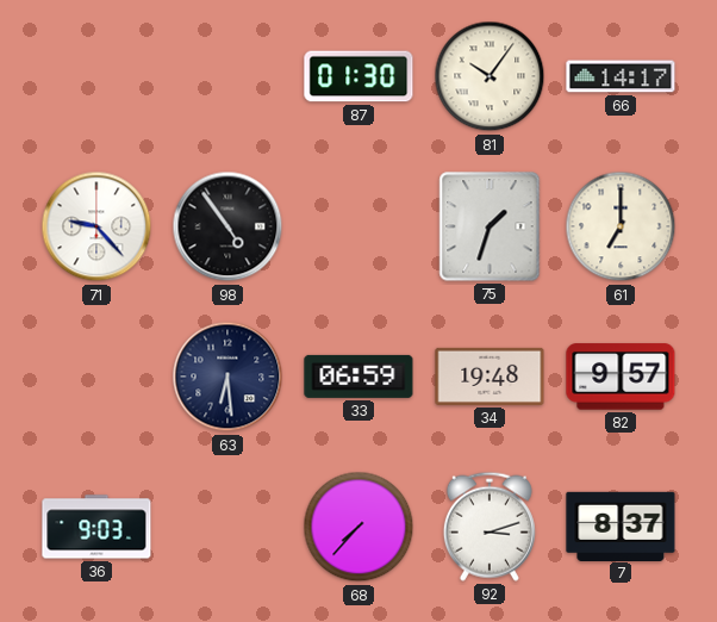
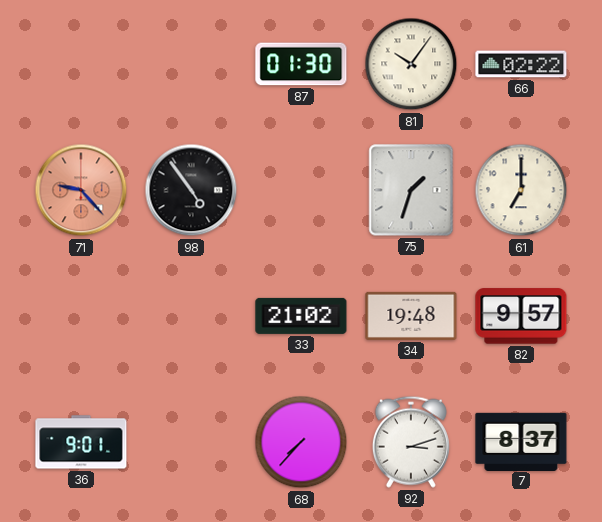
66: 14:17 -> 02:22
71 dial: white -> salmon
63: 6:29 -> none
33: 06:59 -> 21:02
36: 9:03 -> 9:01
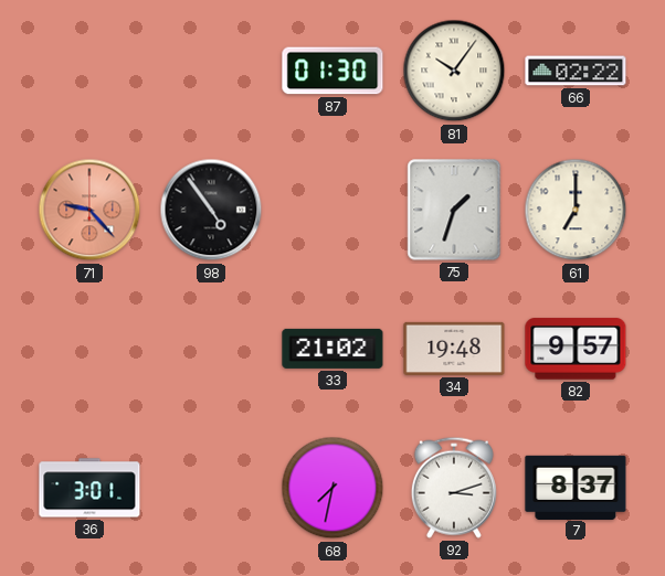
36: 9:01 -> 3:01
68: 7:37 -> 7:32
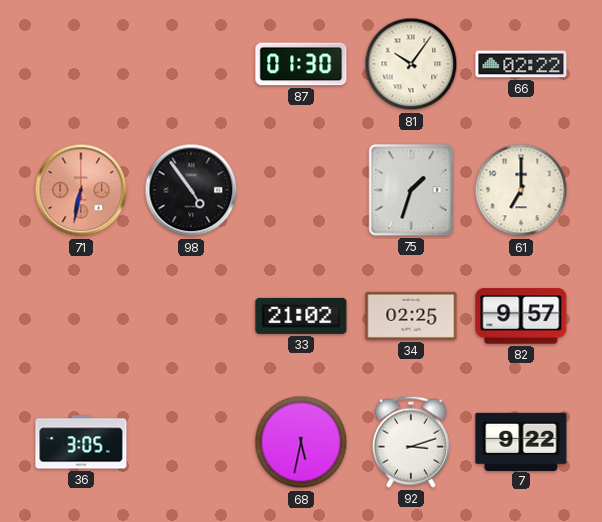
71: 9:23 -> 6:32
34: 19:48 -> 02:25
36: 3:01 -> 3:05
68: 7:32 -> 5:32
7: 8:37 -> 9:22
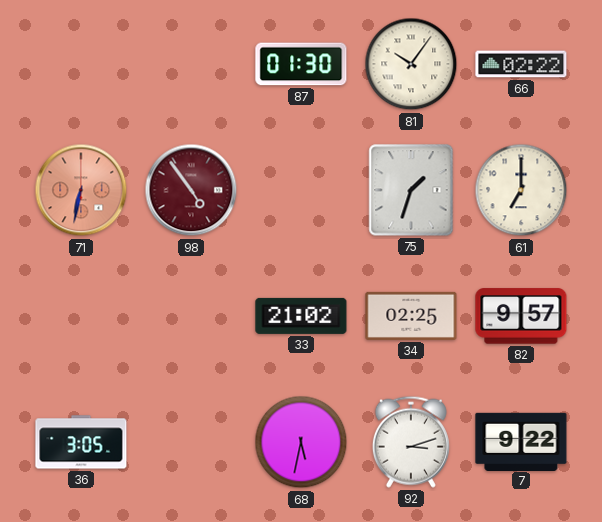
98 dial: black -> burgundy
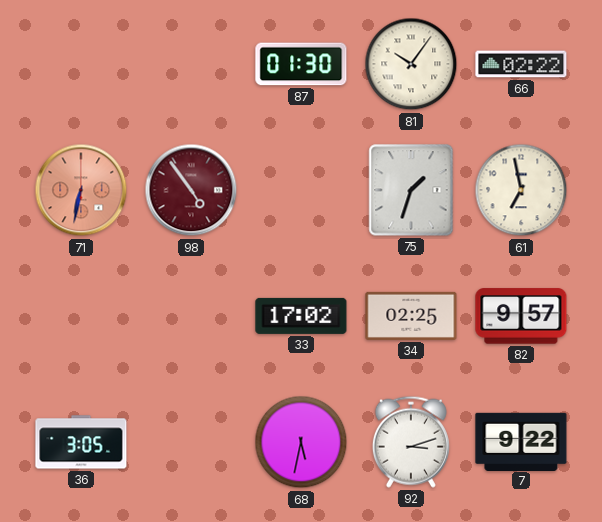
61: 7:00 -> 6:58
33: 21:02 -> 17:02
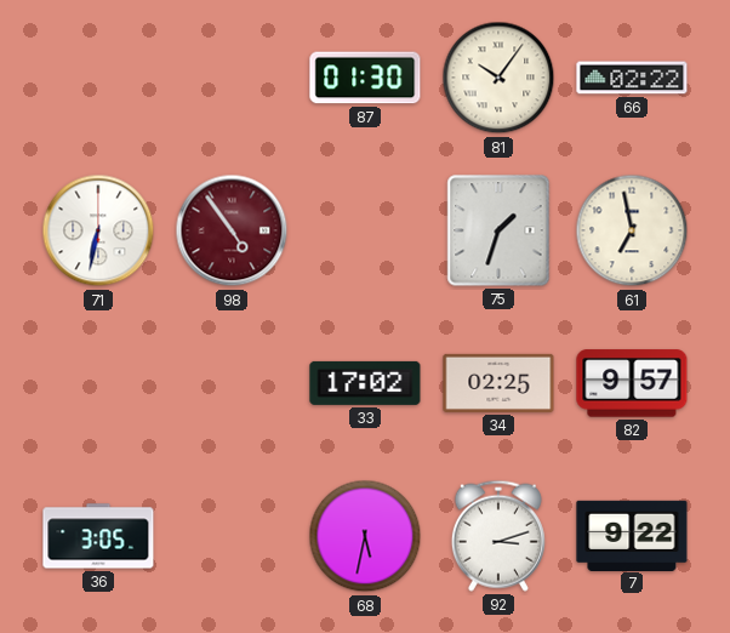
71 dial: salmon -> white
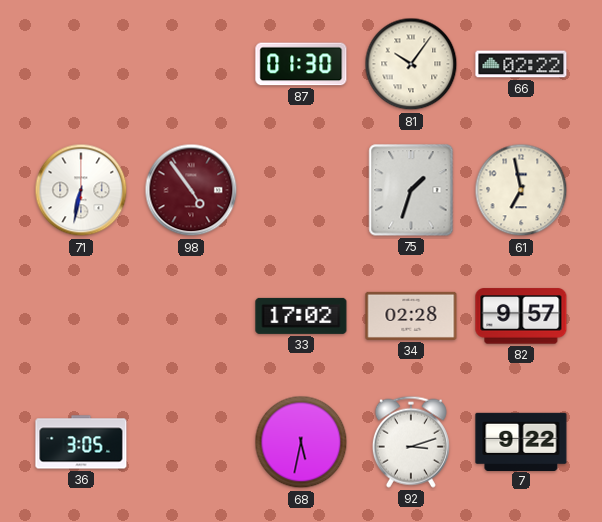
34: 02:25 -> 02:28
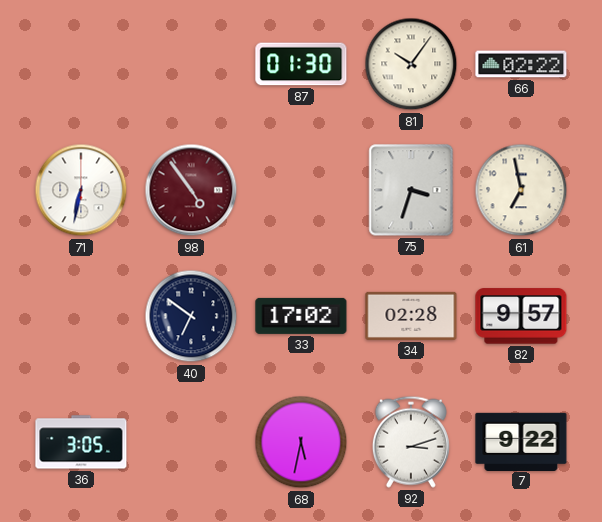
75: 1:33 -> 3:33
40: none -> 6:51
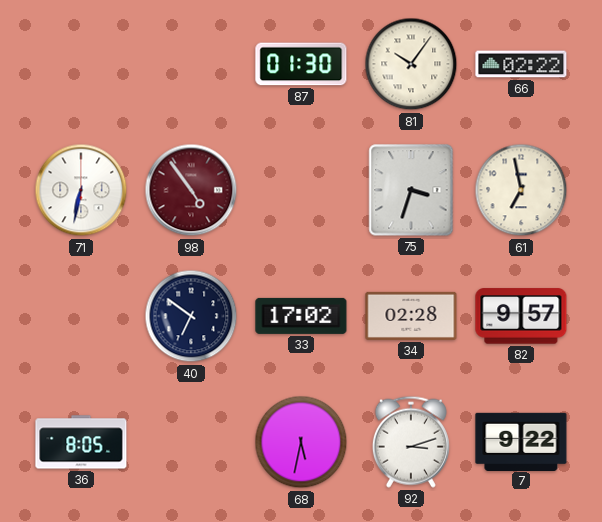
36: 3:05 -> 8:05
